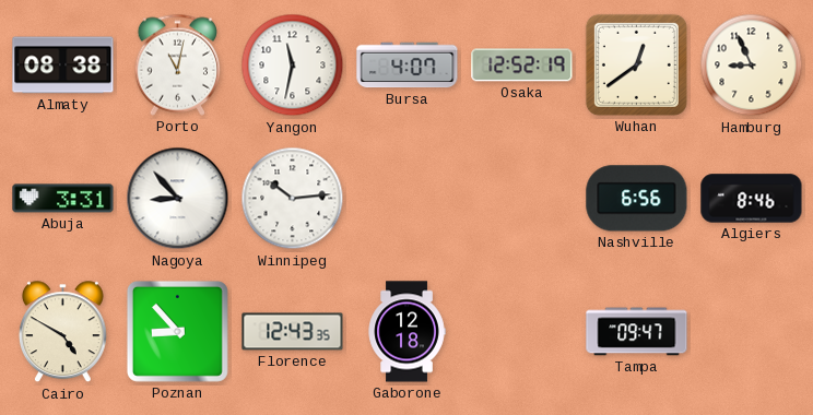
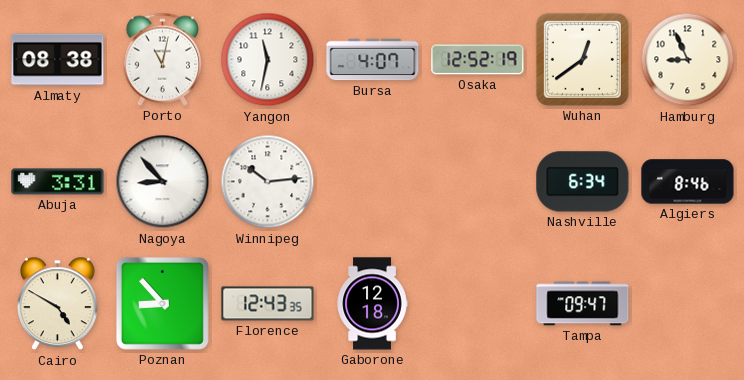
Nashville: 6:56 -> 6:34
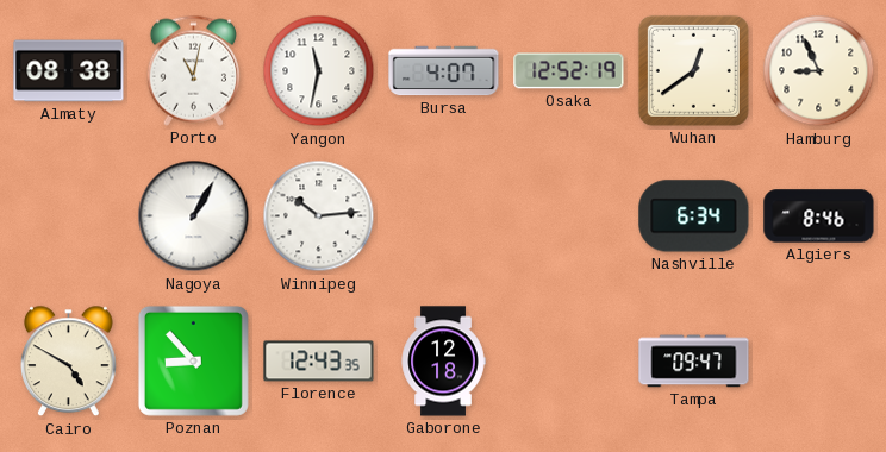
Abuja: 3:31 -> none
Nagoya: 8:53 -> 1:05
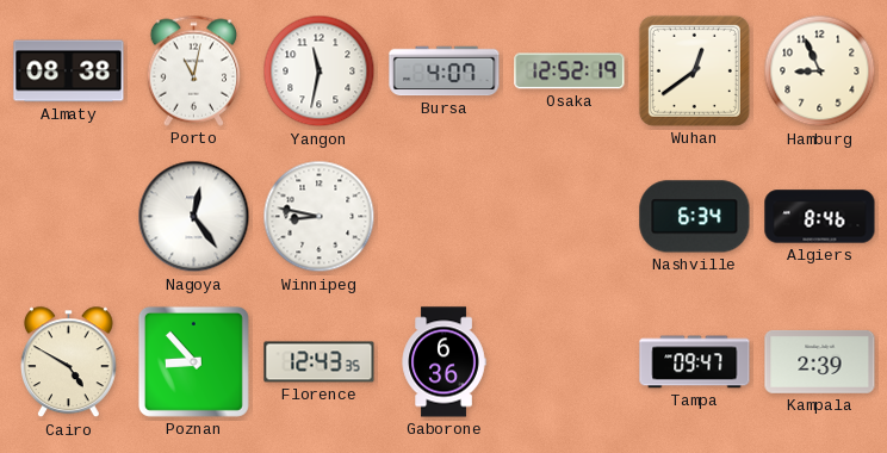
Nagoya: 1:05 -> 12:24
Winnipeg: 10:14 -> 8:47
Gaborone: 12:18 -> 6:36
Kampala: none -> 2:39
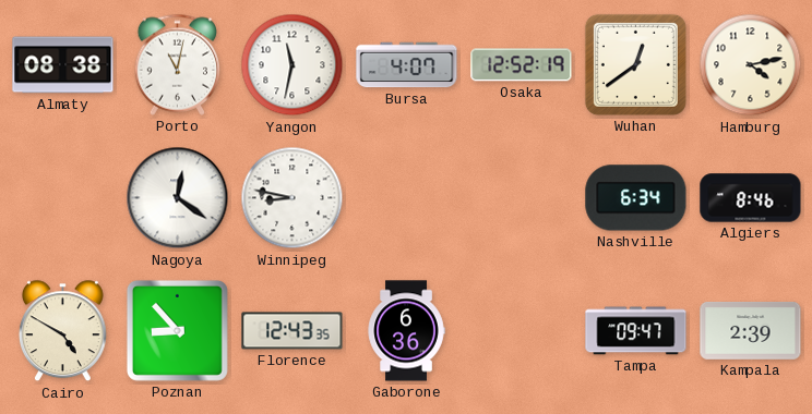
Hamburg: 8:56 -> 4:13
Nagoya: 12:24 -> 12:21
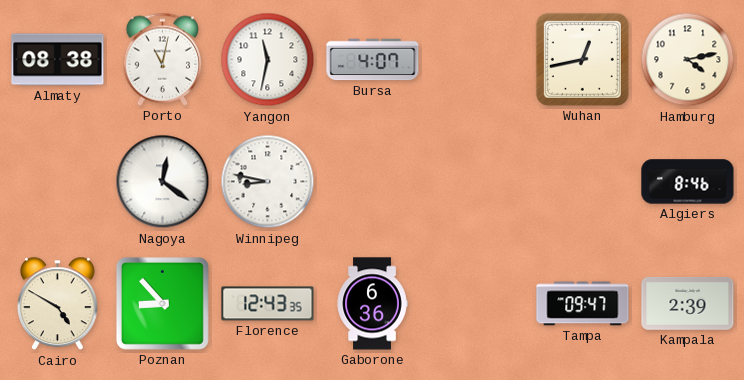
Osaka: 12:52 -> none
Wuhan: 12:39 -> 12:43
Nashville: 6:34 -> none
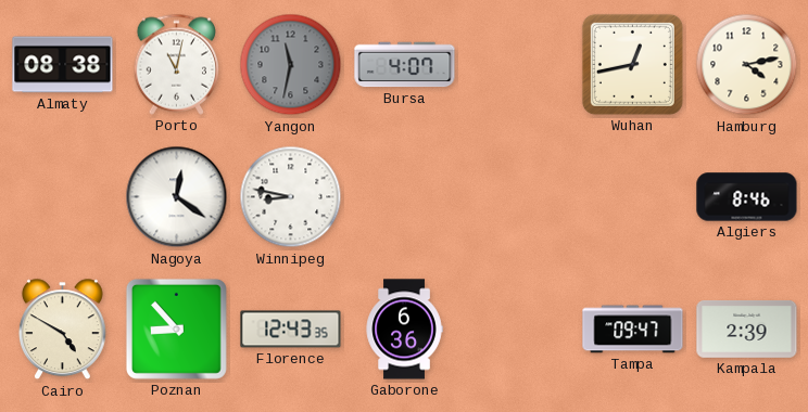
Yangon dial: white -> grey
